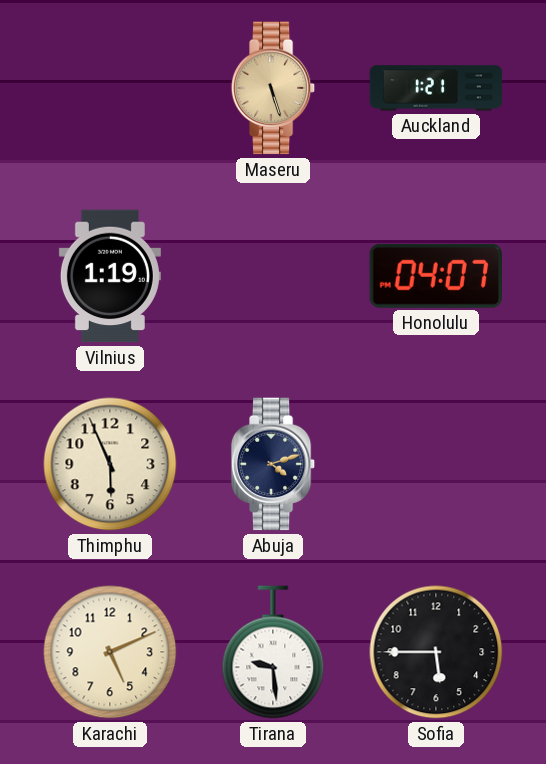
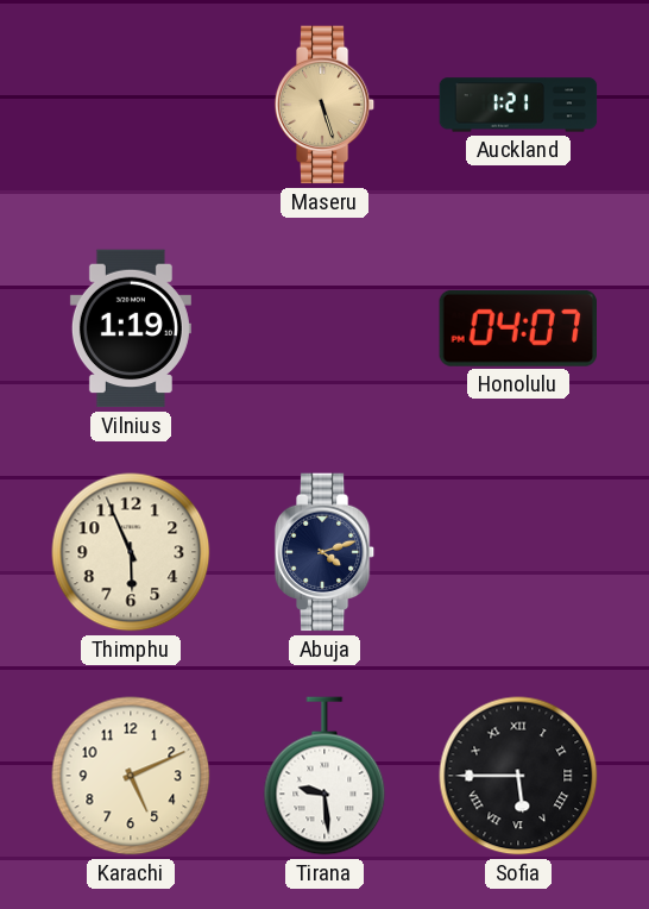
Sofia numerals: Arabic -> Roman
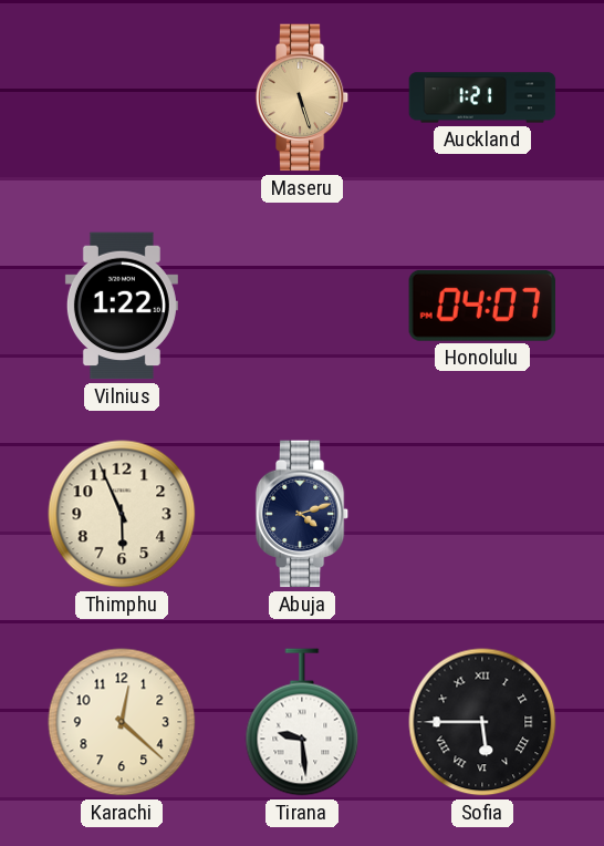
Vilnius: 1:19 -> 1:22
Karachi: 5:11 -> 12:22
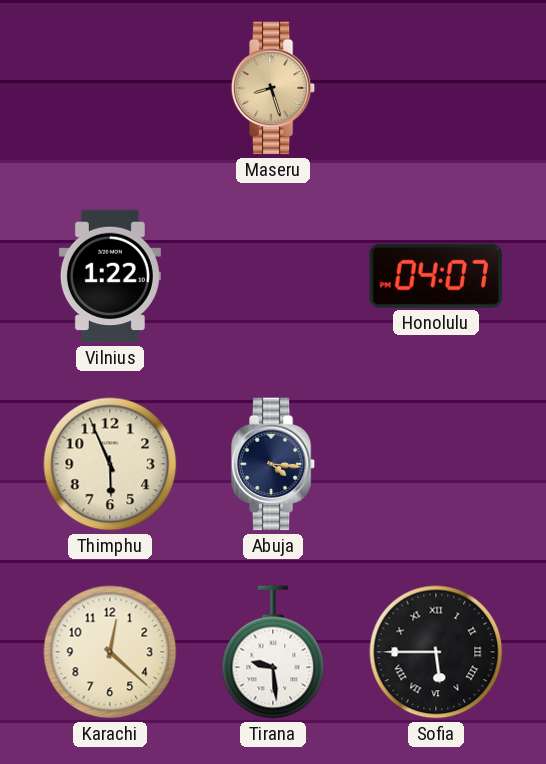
Maseru: 5:27 -> 8:27
Auckland: 1:21 -> none
Abuja: 4:12 -> 4:16
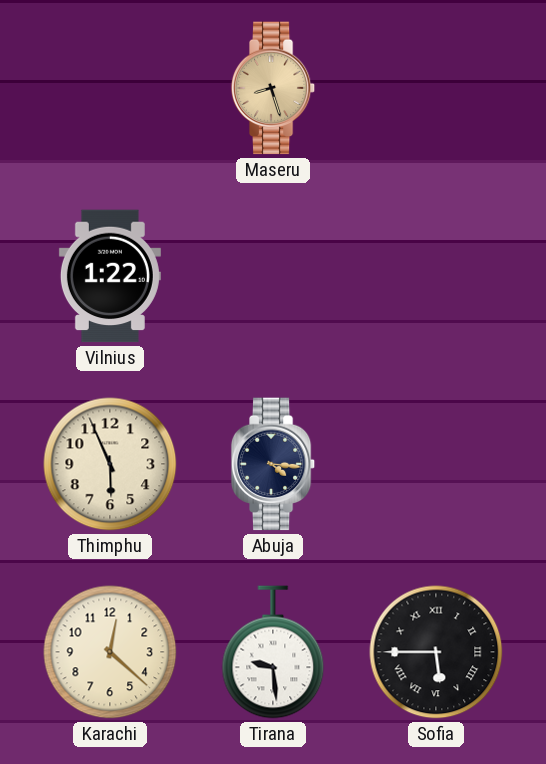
Honolulu: 04:07 -> none
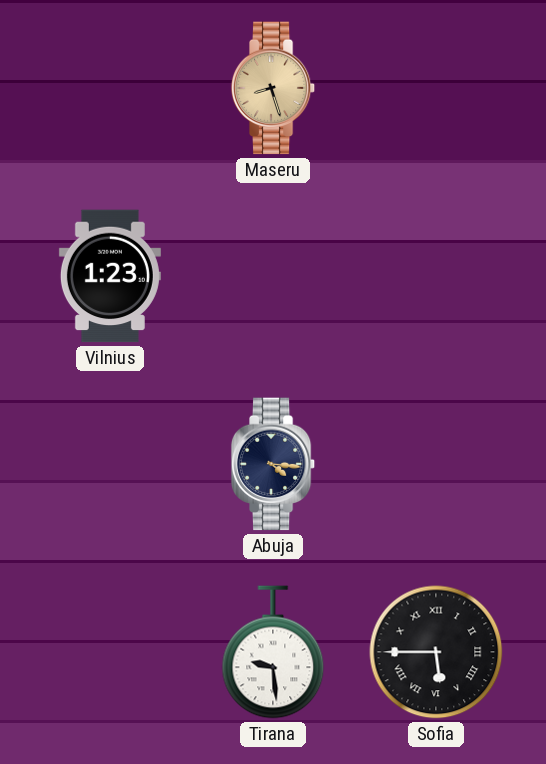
Vilnius: 1:22 -> 1:23
Thimphu: 5:56 -> none
Karachi: 12:22 -> none
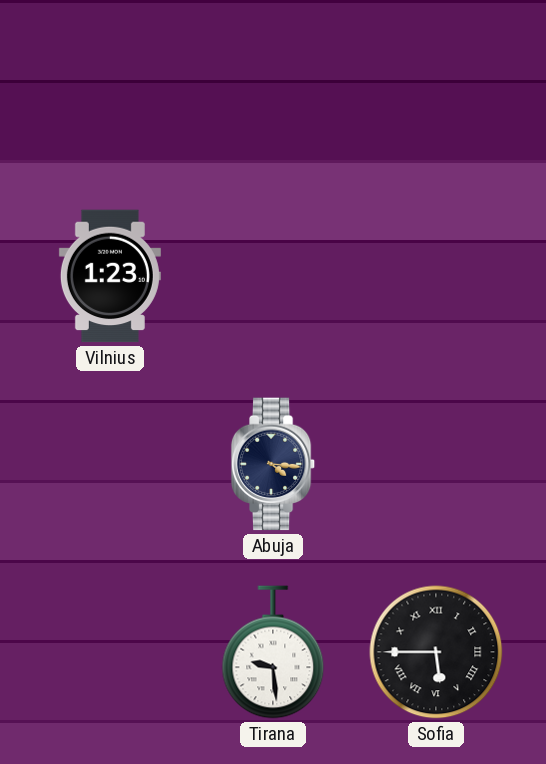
Maseru: 8:27 -> none
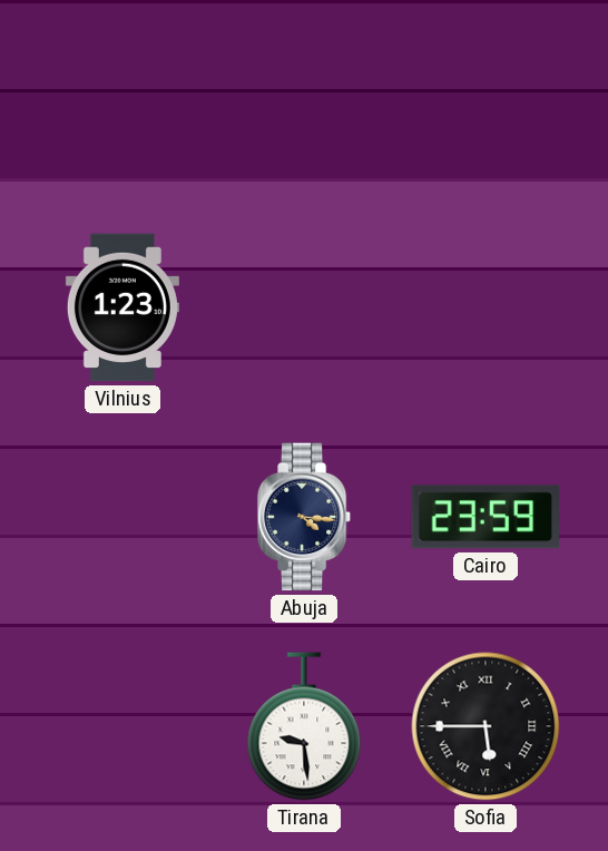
Cairo: none -> 23:59
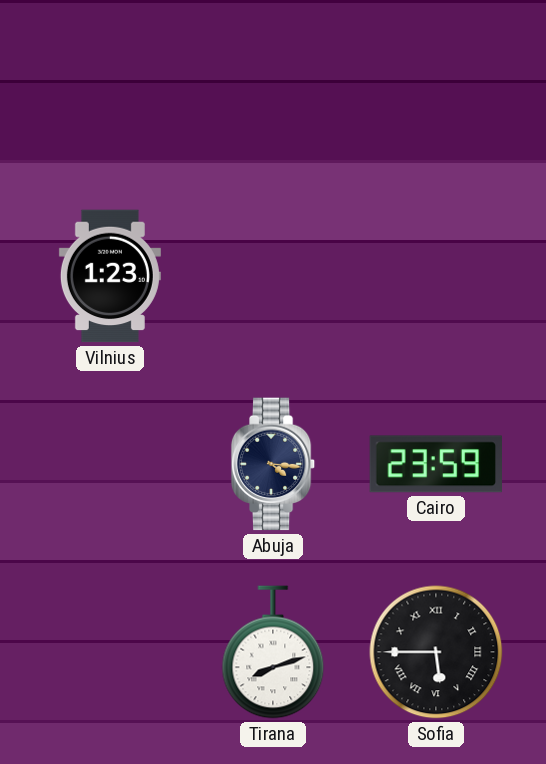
Tirana: 9:29 -> 8:12
